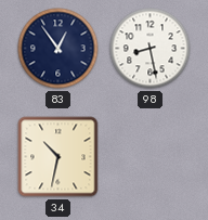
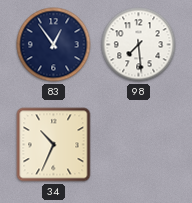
98: 8:28 -> 7:29
34: 10:32 -> 10:34
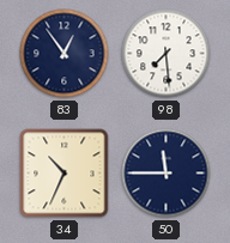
50: none -> 11:45
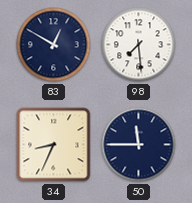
83: 12:54 -> 12:50
34: 10:34 -> 8:34
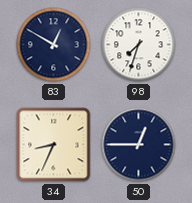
98: 7:29 -> 7:33
50: 11:45 -> 12:45
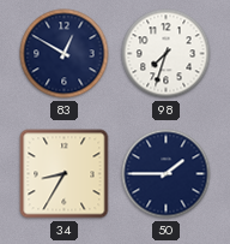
34: 8:34 -> 8:35
50: 12:45 -> 1:45
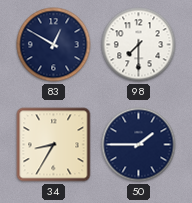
98: 7:33 -> 7:30
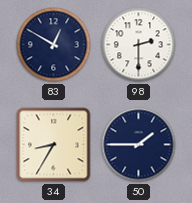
98: 7:30 -> 2:30
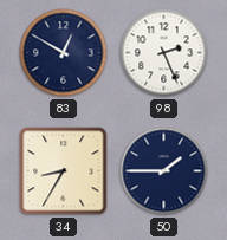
98: 2:30 -> 2:26
